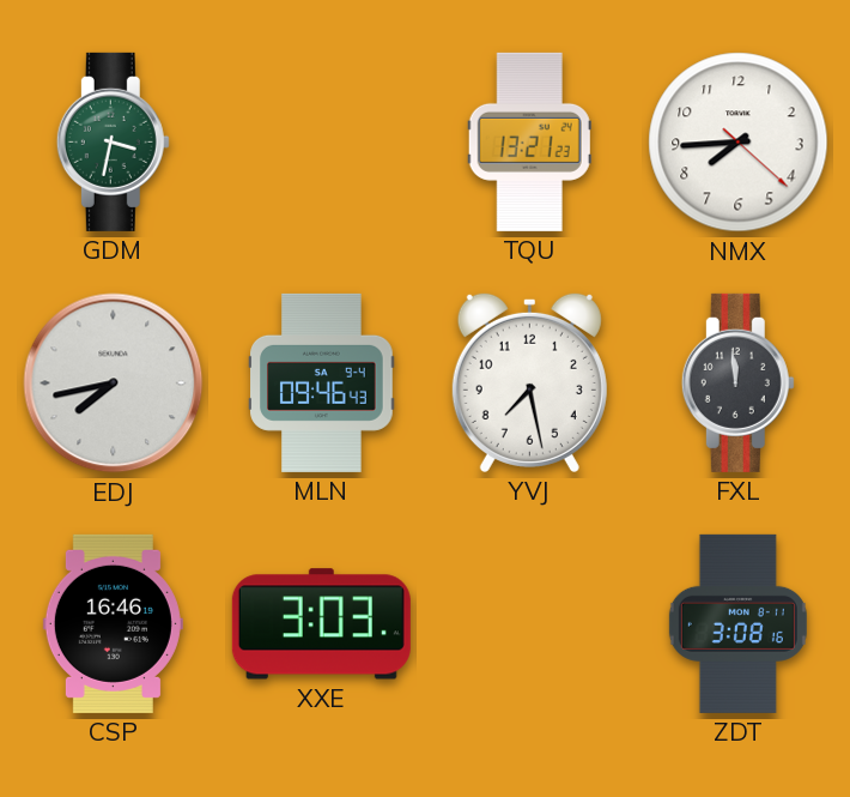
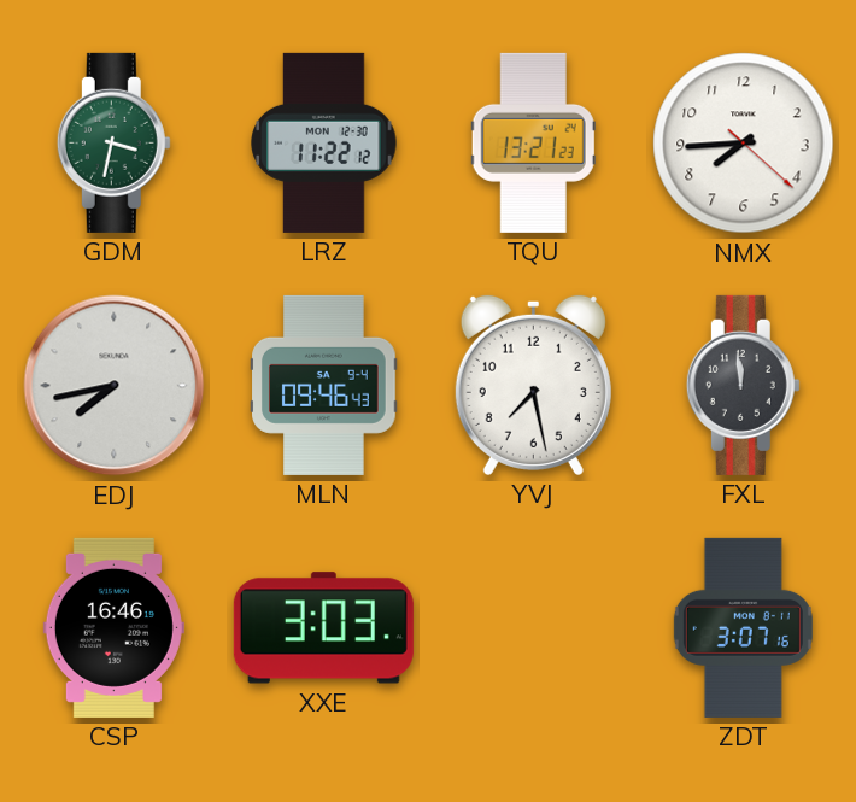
LRZ: none -> 11:22
ZDT: 3:08 -> 3:07
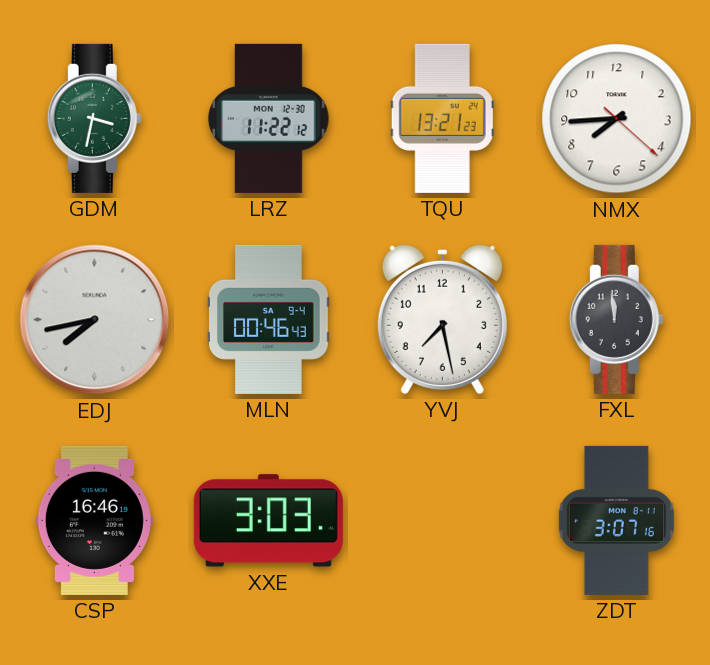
MLN: 09:46 -> 00:46
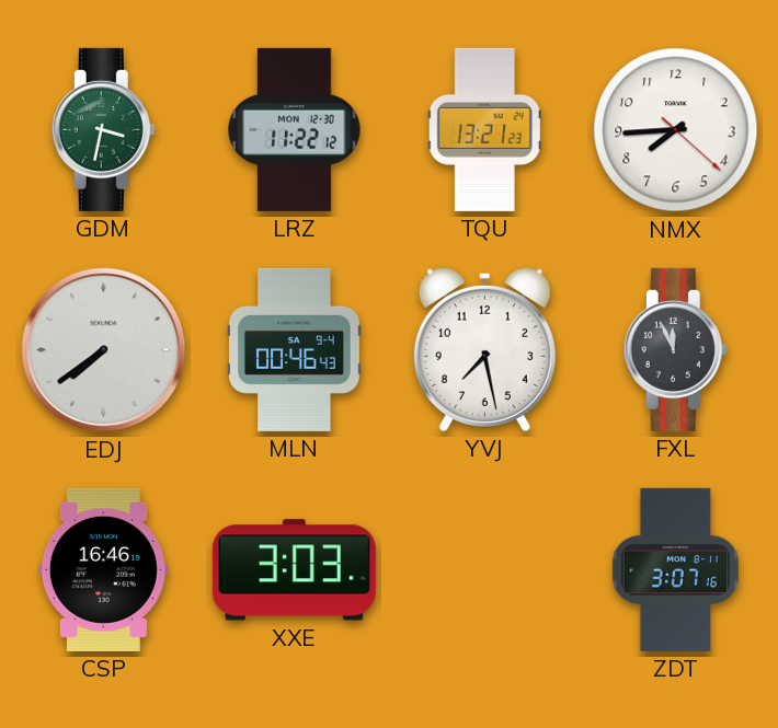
EDJ: 7:43 -> 7:39
FXL: 11:59 -> 11:56
